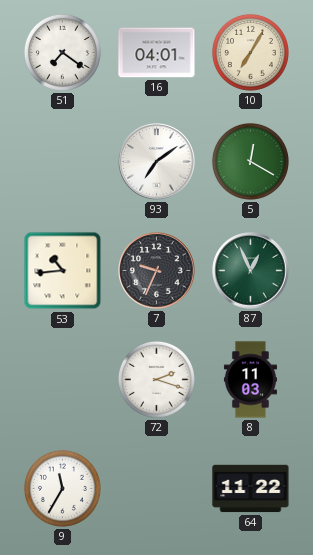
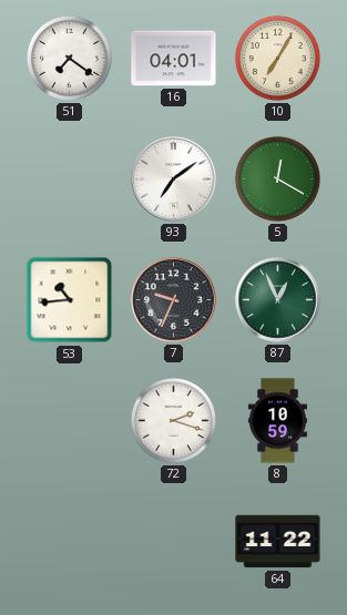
8: 11:03 -> 10:59
9: 11:35 -> none
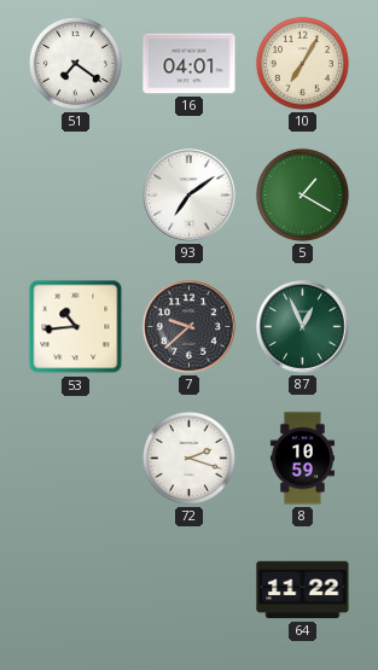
5: 12:20 -> 1:20
7: 9:34 -> 9:38
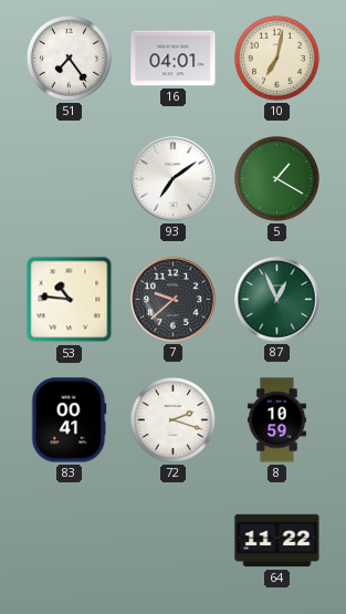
51: 7:21 -> 7:24
10: 7:05 -> 7:02
53: 10:44 -> 10:46
83: none -> 00:41
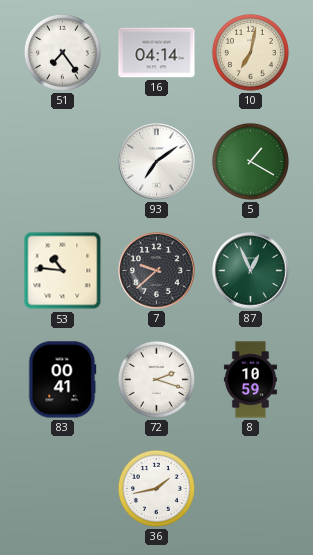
16: 04:01 -> 04:14
36: none -> 1:43
64: 11:22 -> none
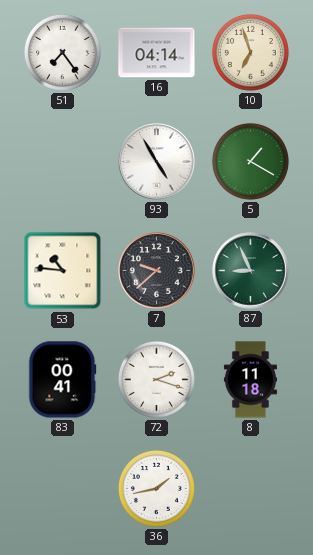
10: 7:02 -> 6:57
93: 7:09 -> 4:55
87: 12:56 -> 8:56
8: 10:59 -> 11:18
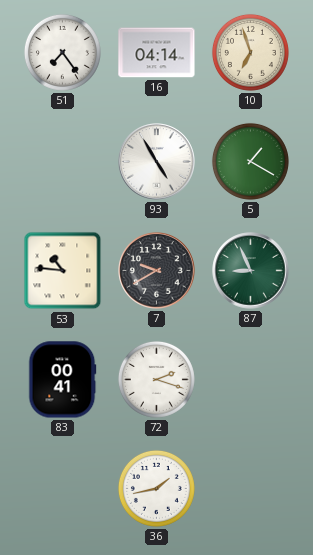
7: 9:38 -> 9:40
8: 11:18 -> none
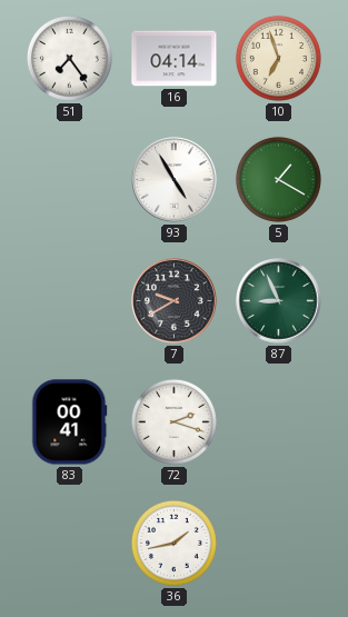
53: 10:46 -> none
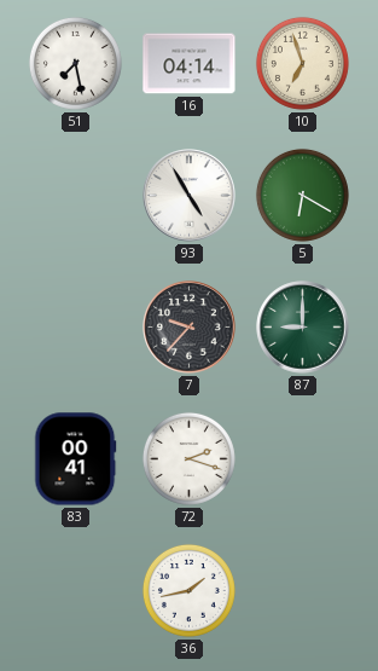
51: 7:24 -> 7:28
5: 1:20 -> 6:20
7: 9:40 -> 9:37
87: 8:56 -> 9:00
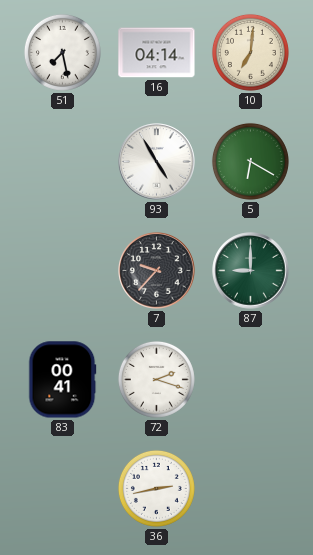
10: 6:57 -> 7:01
36: 1:43 -> 2:43
